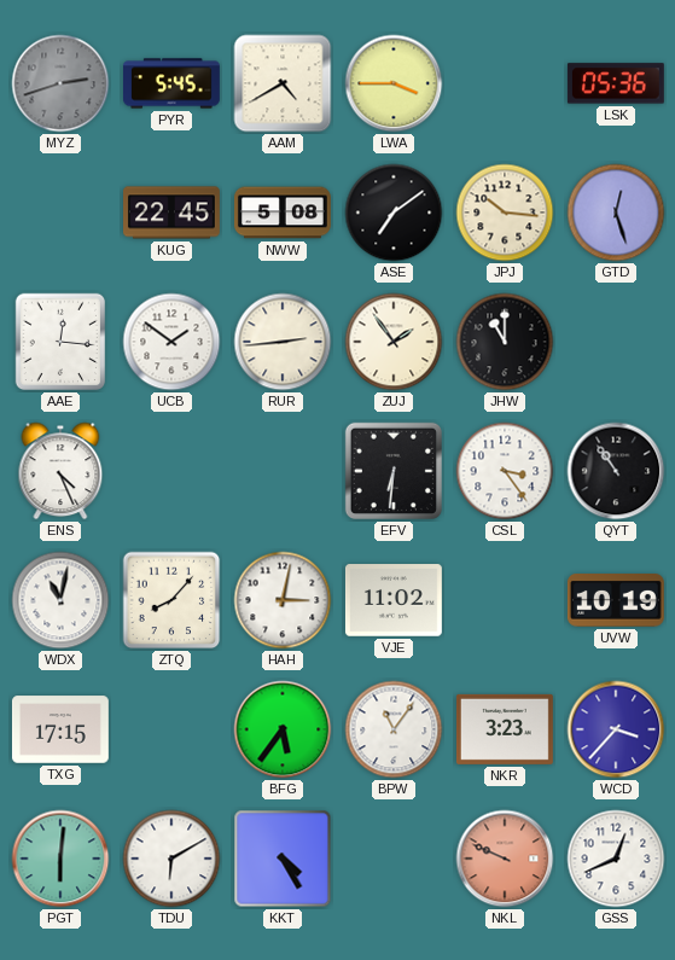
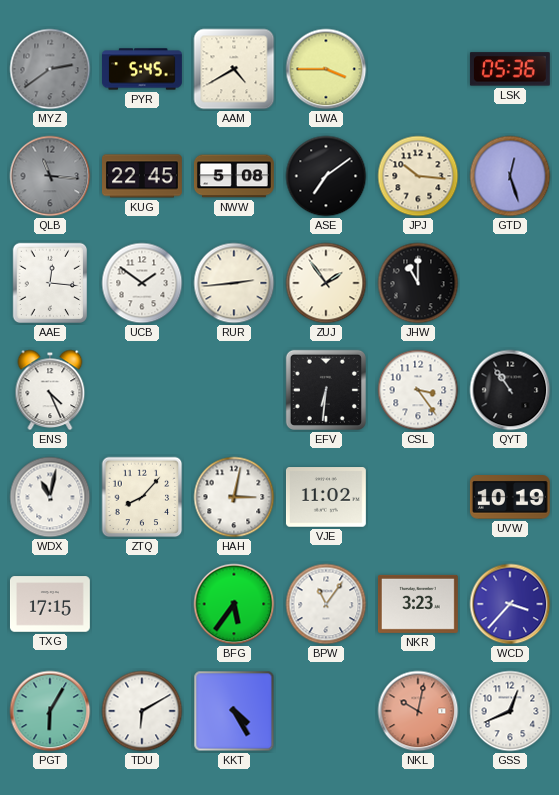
MYZ: 2:42 -> 2:39
QLB: none -> 11:16
PGT: 6:01 -> 6:05
NKL: 9:49 -> 10:02
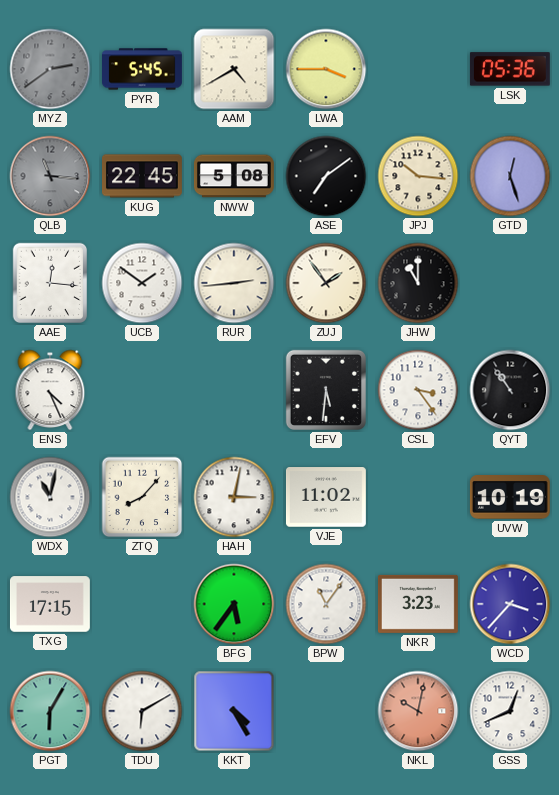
EFV: 6:31 -> 5:31
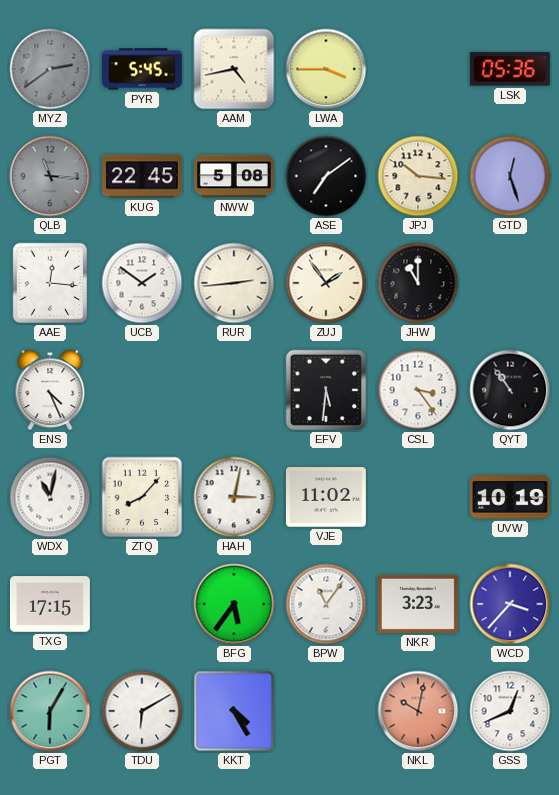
AAM: 4:40 -> 4:43
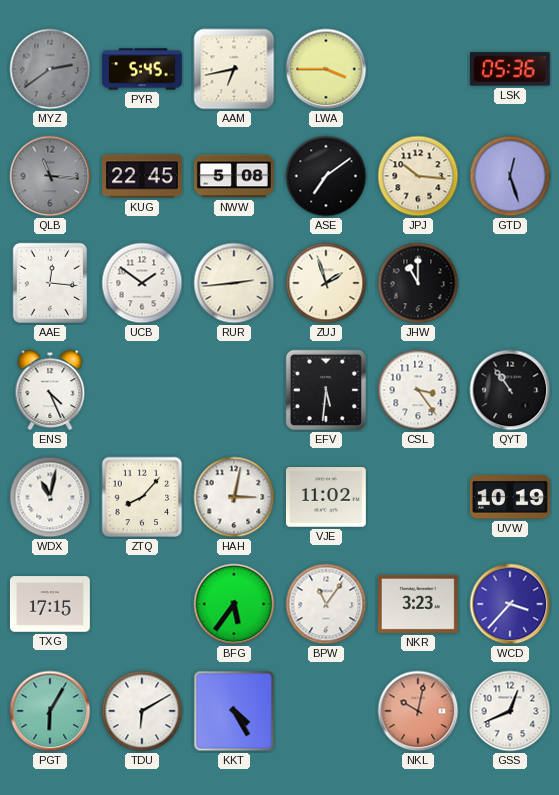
AAM: 4:43 -> 6:43
ZUJ: 1:54 -> 1:57
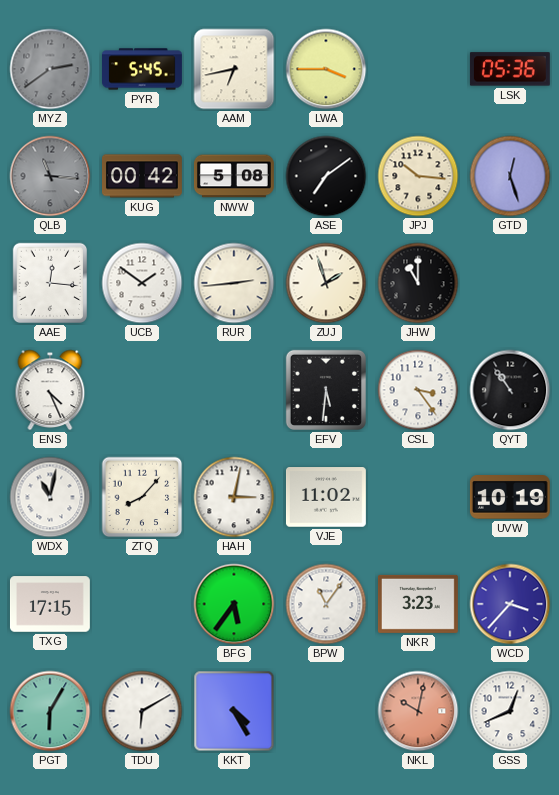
KUG: 22:45 -> 00:42
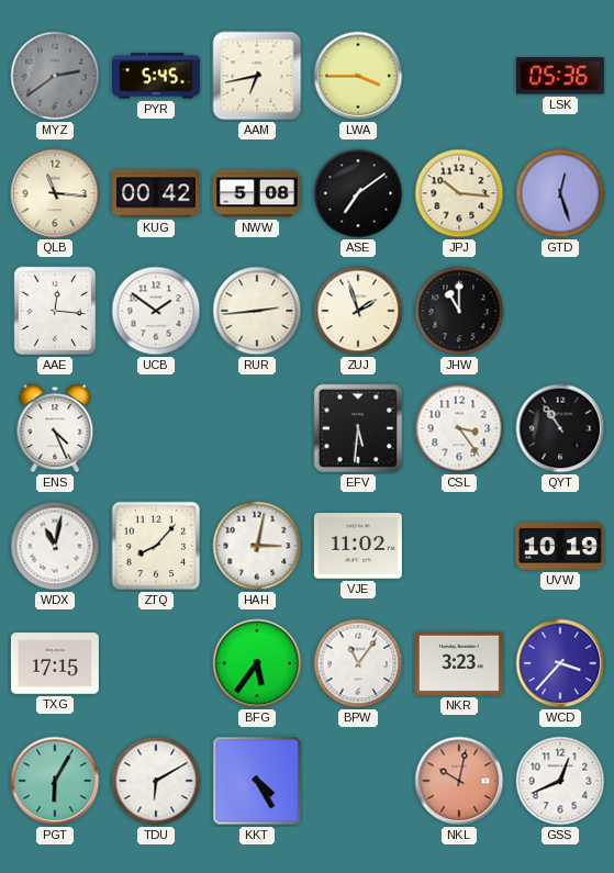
QLB dial: grey -> cream
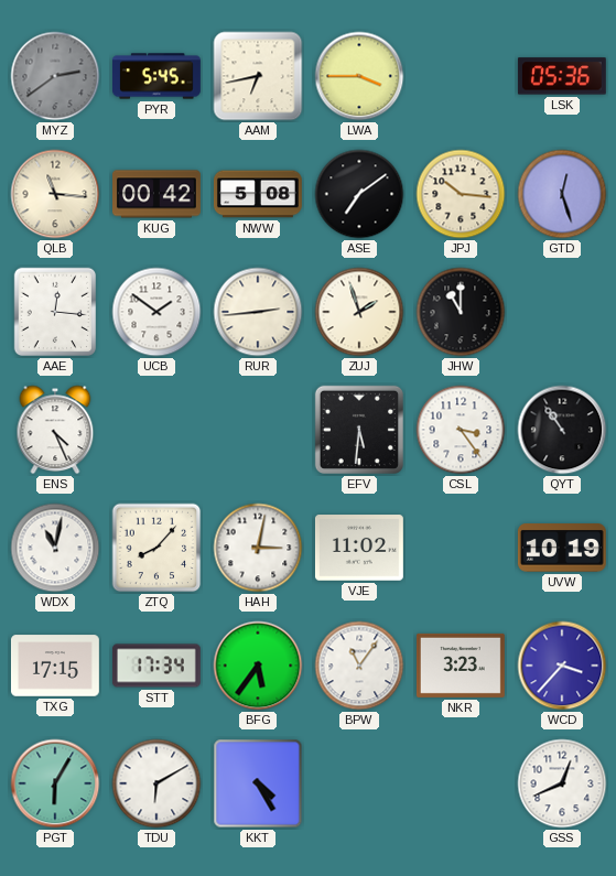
STT: none -> 17:34
NKL: 10:02 -> none
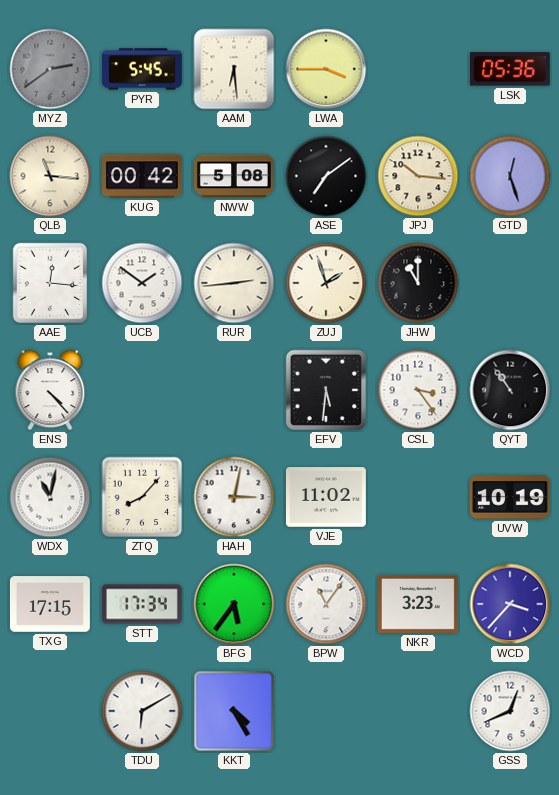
AAM: 6:43 -> 6:29
ENS: 4:26 -> 4:23
PGT: 6:05 -> none
